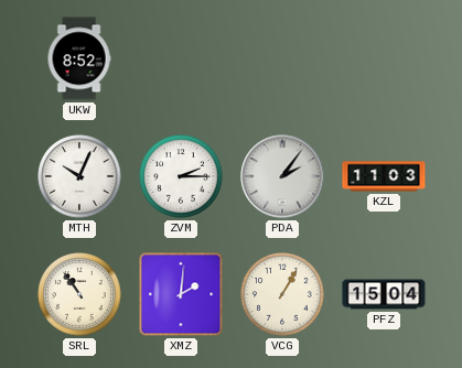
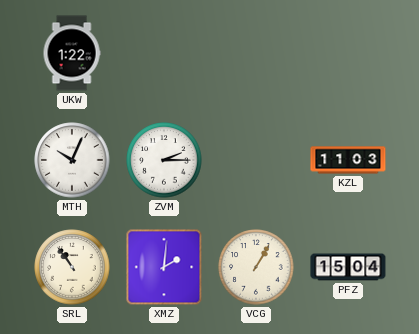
UKW: 8:52 -> 1:22
PDA: 2:06 -> none
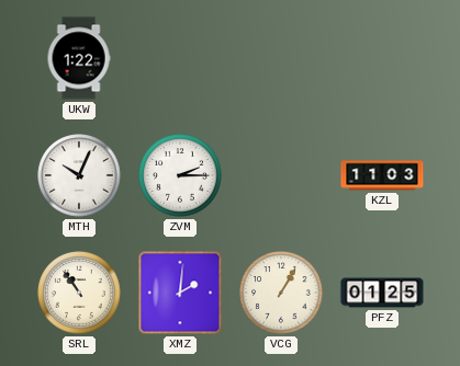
PFZ: 15:04 -> 01:25
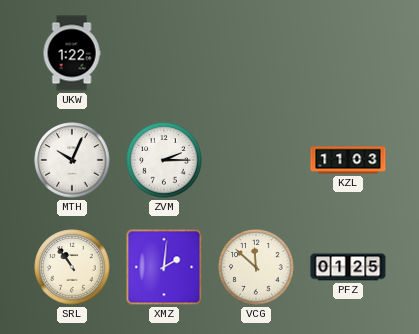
VCG: 1:05 -> 11:52
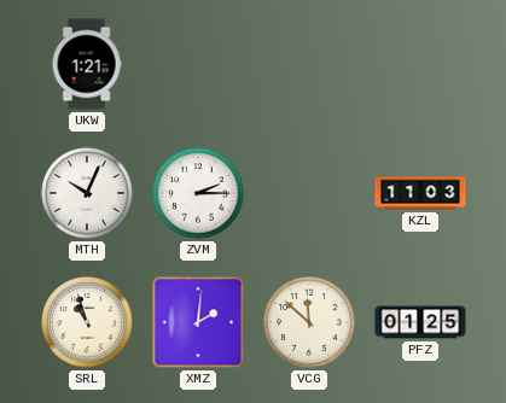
UKW: 1:22 -> 1:21
SRL: 10:54 -> 10:57
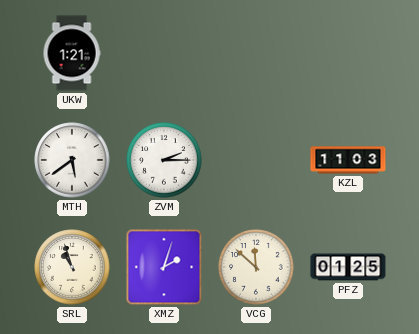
MTH: 10:04 -> 5:39
XMZ: 2:01 -> 2:03
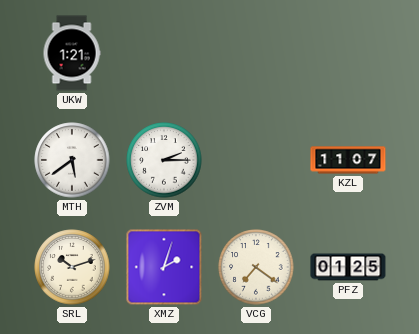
KZL: 11:03 -> 11:07
SRL: 10:57 -> 10:12
VCG: 11:52 -> 7:21
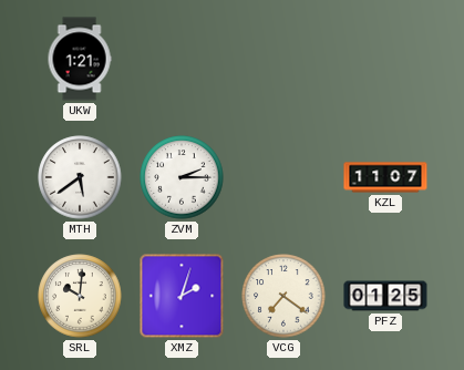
SRL: 10:12 -> 10:01
